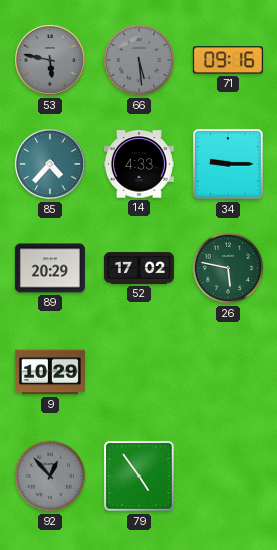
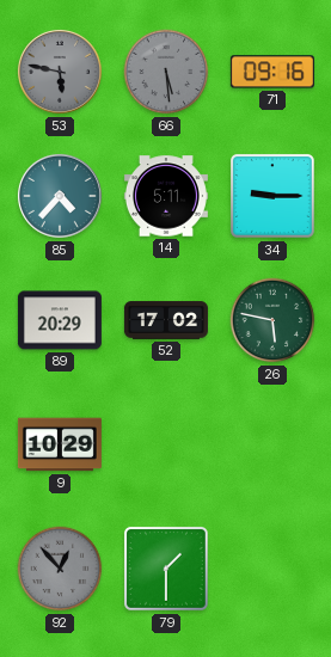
14: 4:33 -> 5:11
79: 4:54 -> 1:30
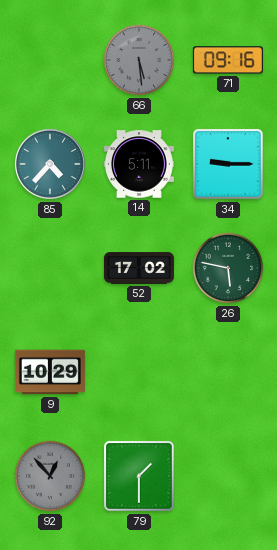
53: 5:47 -> none
89: 20:29 -> none
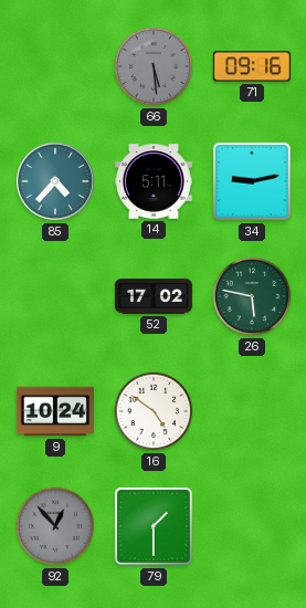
34: 9:15 -> 9:13
9: 10:29 -> 10:24
16: none -> 4:51
